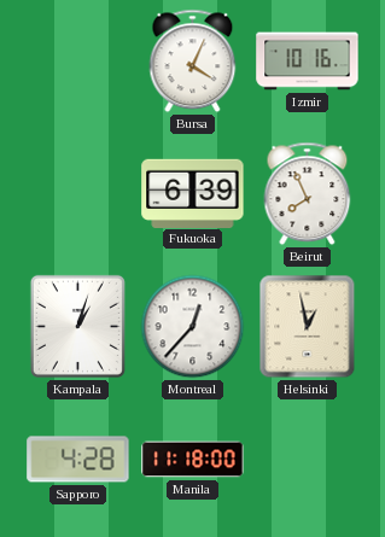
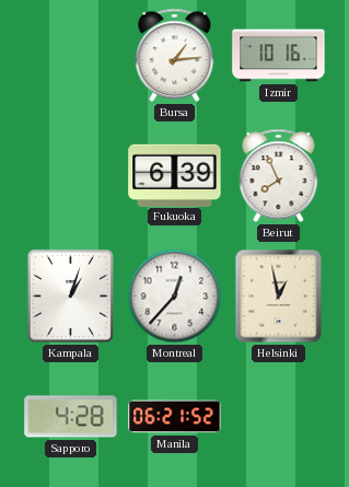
Bursa: 4:04 -> 1:14
Manila: 11:18 -> 06:21
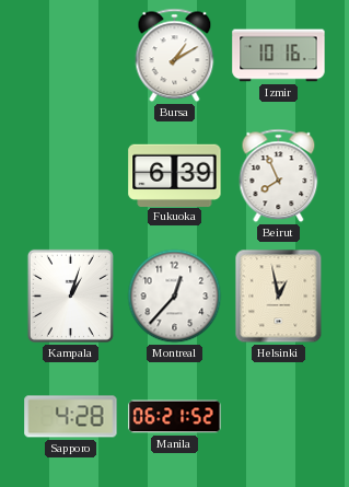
Bursa: 1:14 -> 1:10
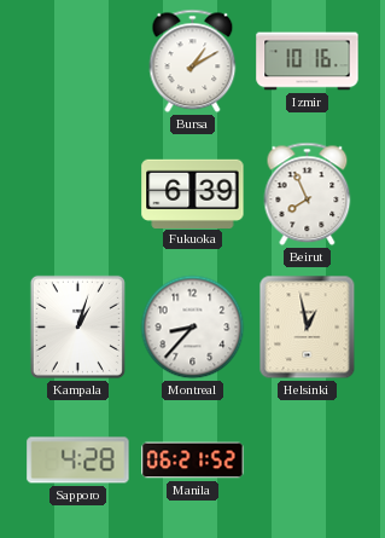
Montreal: 12:37 -> 8:37
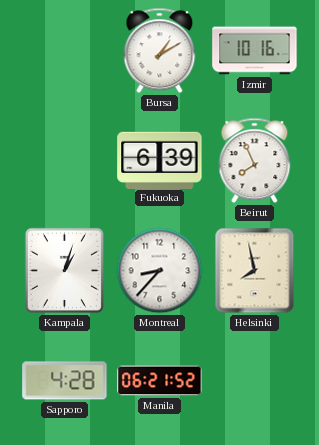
Helsinki: 12:58 -> 7:58
